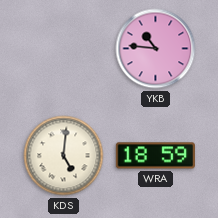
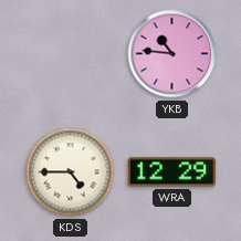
KDS: 5:01 -> 4:45
WRA: 18:59 -> 12:29
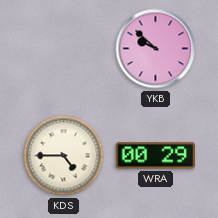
YKB: 10:46 -> 9:52
WRA: 12:29 -> 00:29
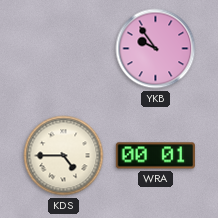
YKB: 9:52 -> 9:54
WRA: 00:29 -> 00:01
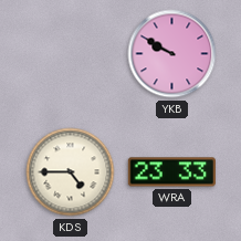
YKB: 9:54 -> 9:50
WRA: 00:01 -> 23:33
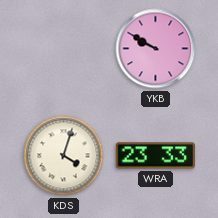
KDS: 4:45 -> 4:03
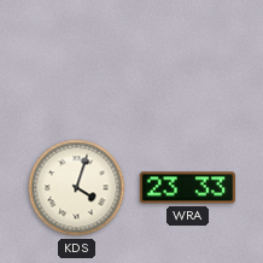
YKB: 9:50 -> none
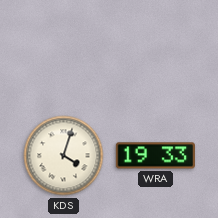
WRA: 23:33 -> 19:33
